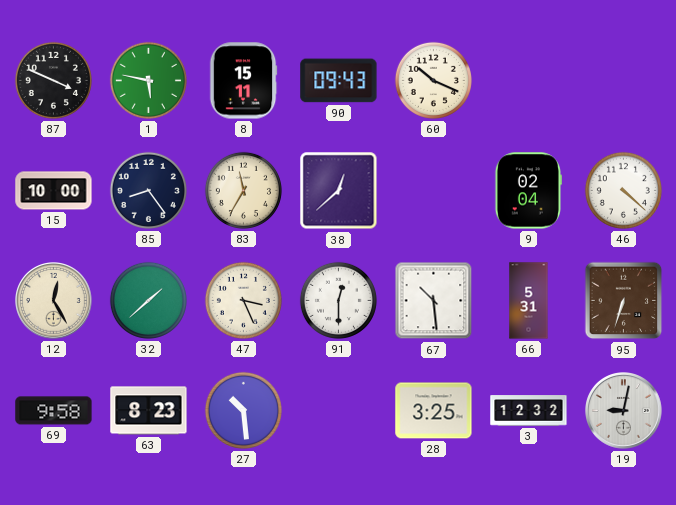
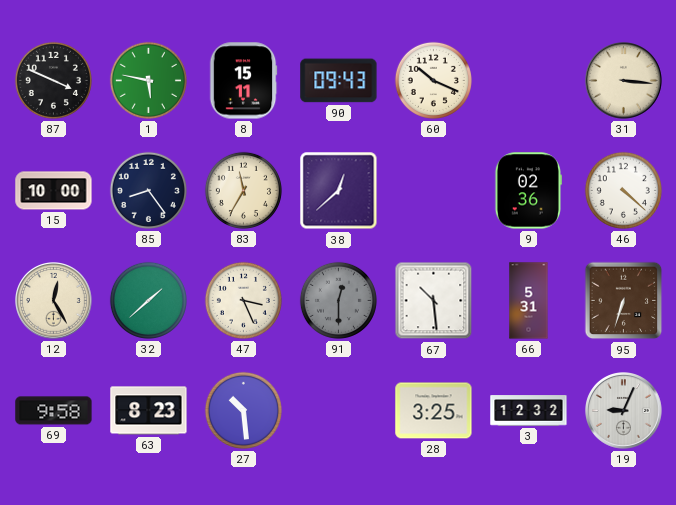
31: none -> 3:16
9: 02:04 -> 02:36
91 dial: white -> grey
19: 9:02 -> 9:04
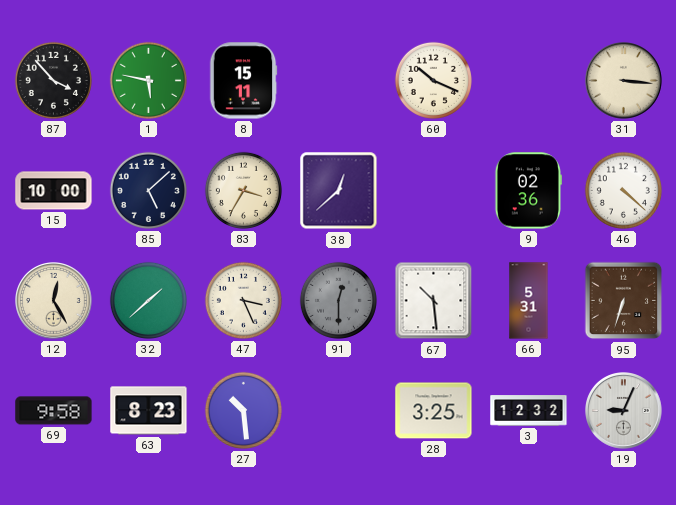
87: 3:49 -> 3:53
90: 09:43 -> none
85: 8:24 -> 5:08
83: 11:35 -> 3:35
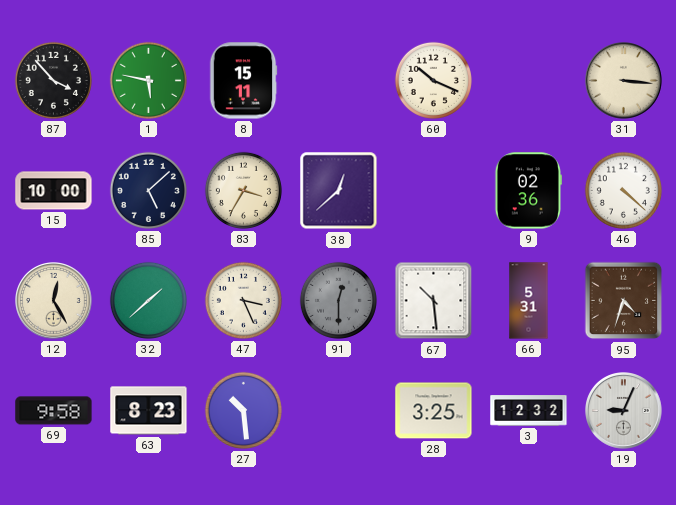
95: 6:33 -> 4:33
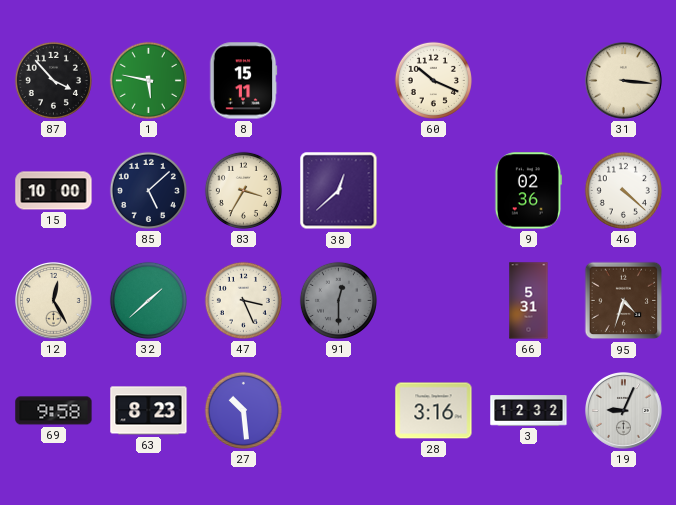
67: 10:29 -> none
28: 3:25 -> 3:16
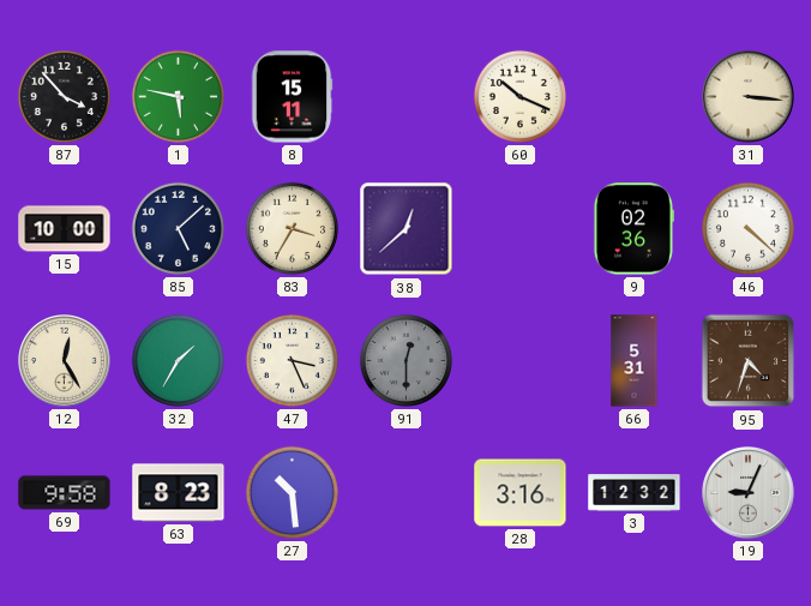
32: 1:38 -> 1:35
